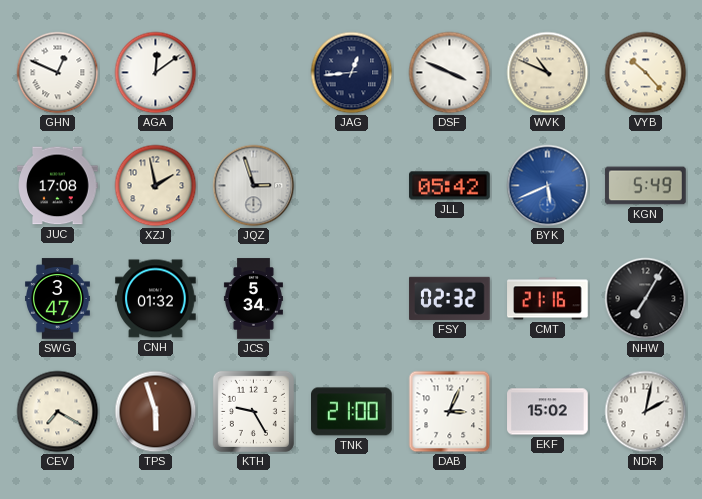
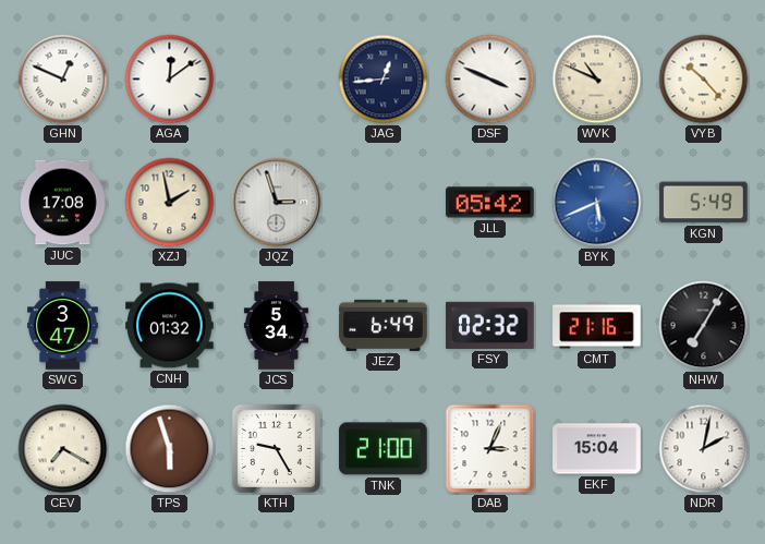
JEZ: none -> 6:49
EKF: 15:02 -> 15:04
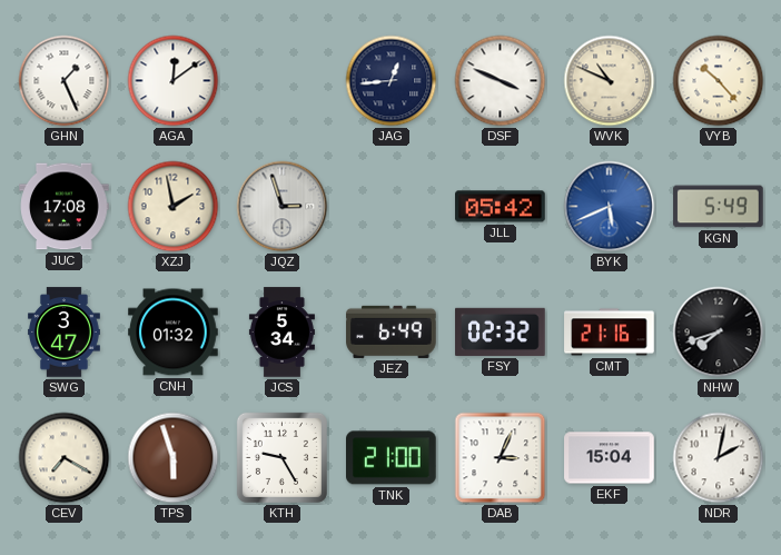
GHN: 12:49 -> 1:26
NHW: 7:05 -> 7:42
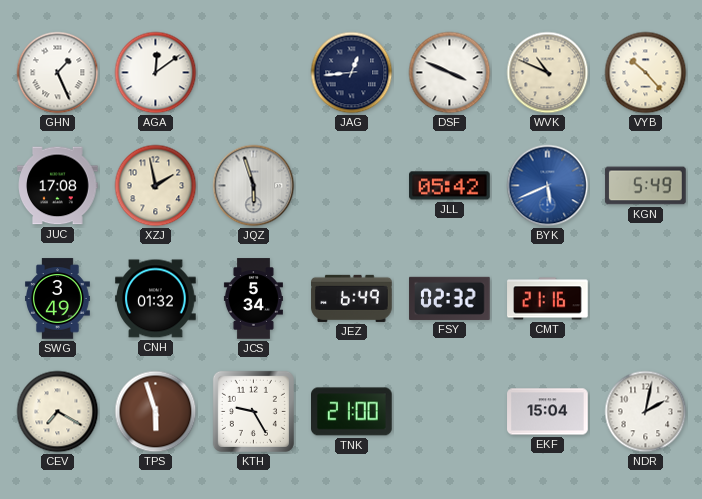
JQZ: 2:57 -> 5:57
SWG: 3:47 -> 3:49
NHW: 7:42 -> none
DAB: 3:04 -> none
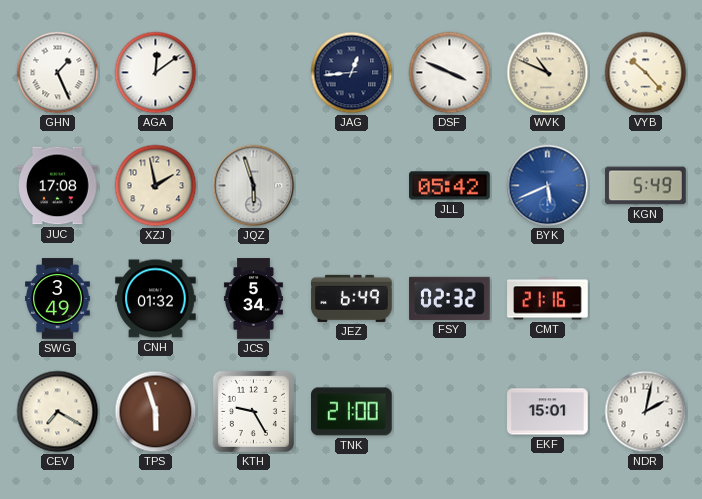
EKF: 15:04 -> 15:01
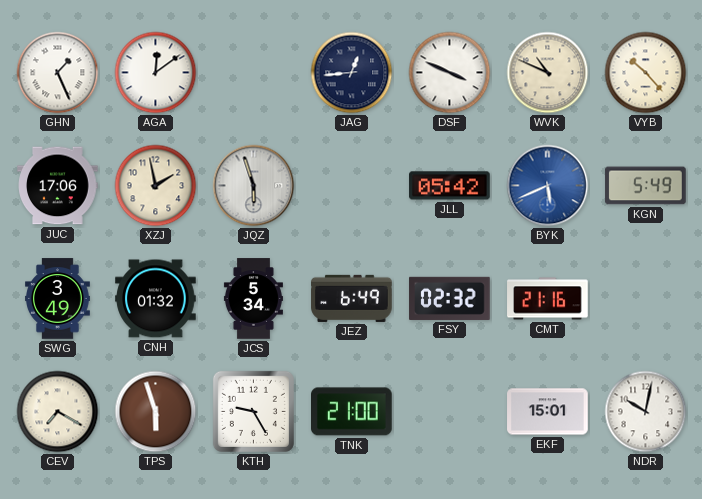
JUC: 17:08 -> 17:06
NDR: 2:02 -> 10:02
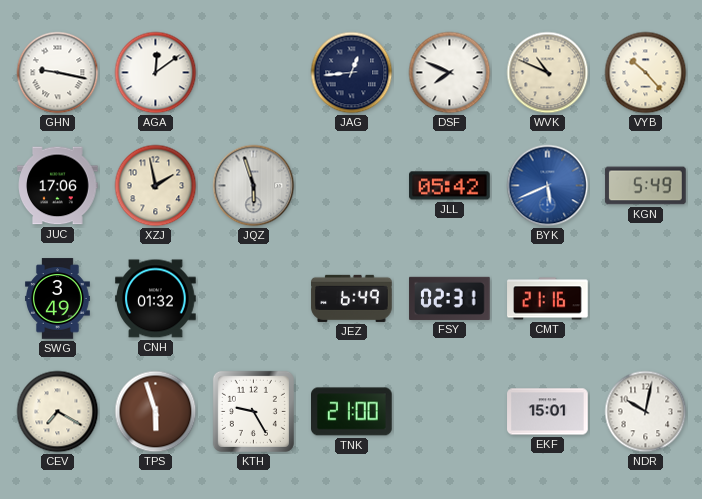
GHN: 1:26 -> 9:17
DSF: 3:49 -> 7:49
JCS: 5:34 -> none
FSY: 02:32 -> 02:31
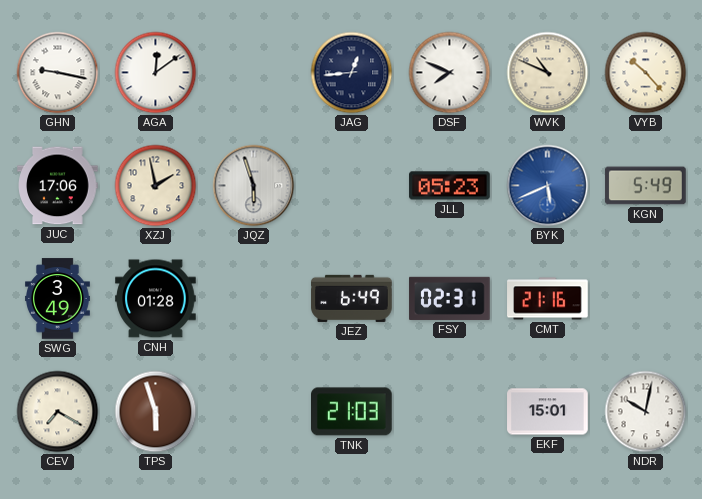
JLL: 05:42 -> 05:23
CNH: 01:32 -> 01:28
KTH: 9:25 -> none
TNK: 21:00 -> 21:03
